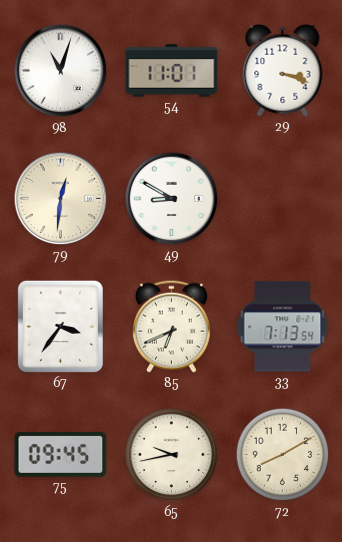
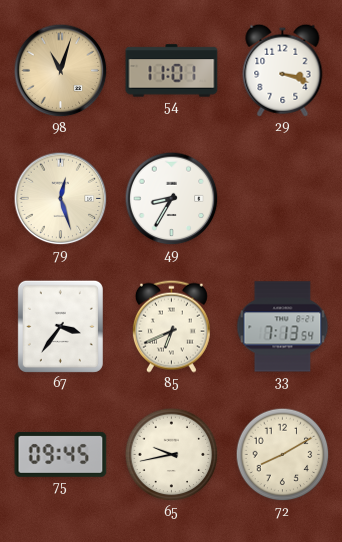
98 dial: white -> champagne
79: 12:31 -> 12:27
49: 8:50 -> 8:35
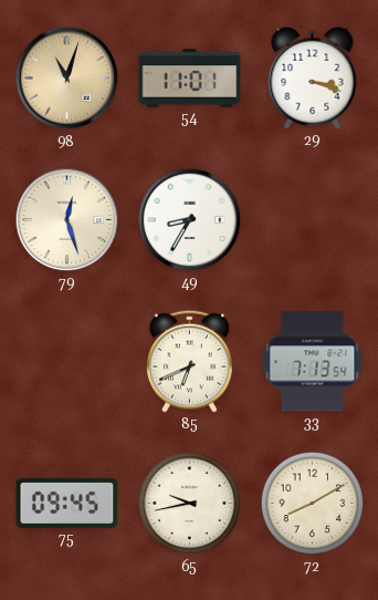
67: 3:36 -> none
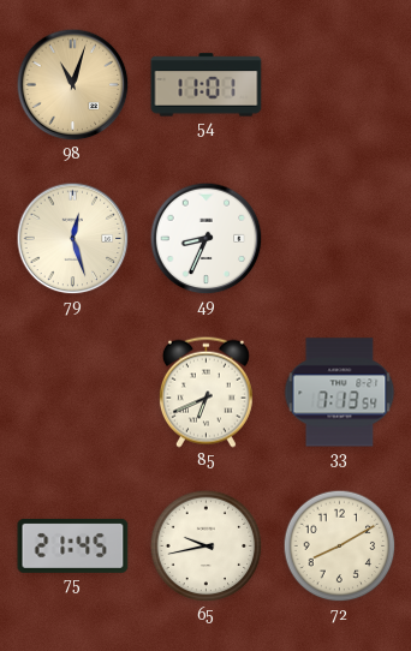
29: 3:18 -> none
49: 8:35 -> 8:34
75: 09:45 -> 21:45
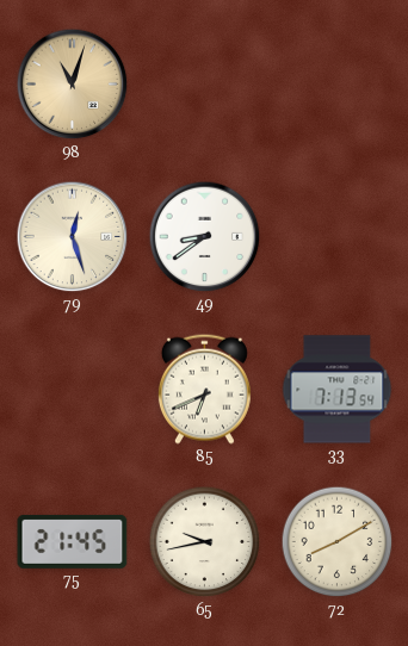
54: 11:01 -> none
49: 8:34 -> 8:39
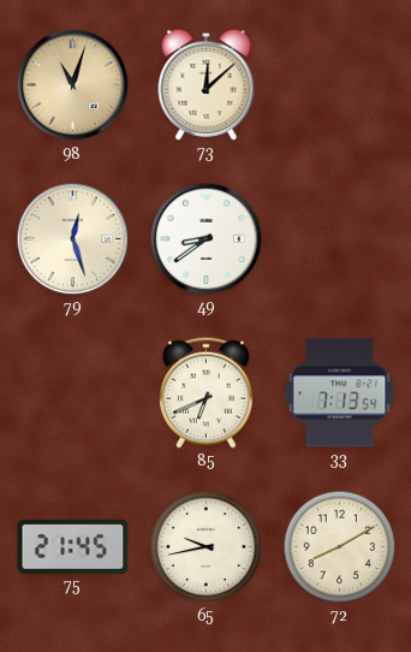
73: none -> 12:08
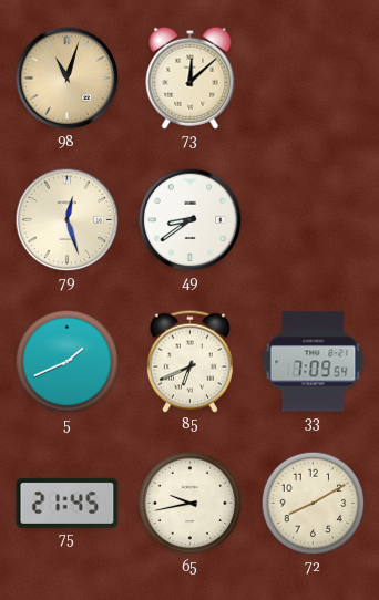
5: none -> 1:41
33: 7:13 -> 7:09
